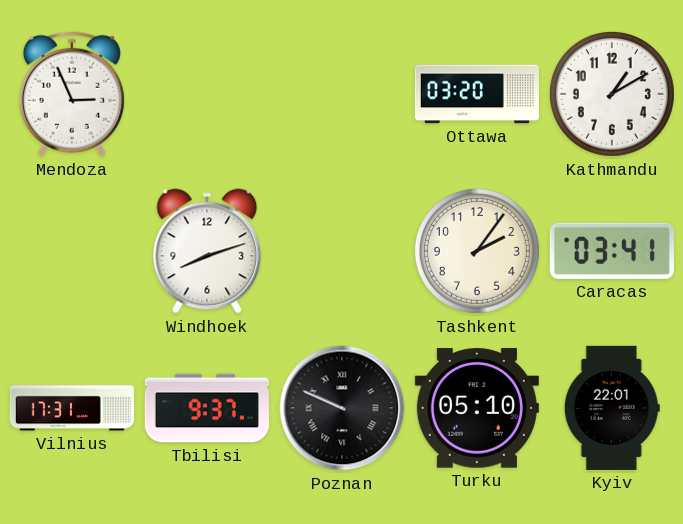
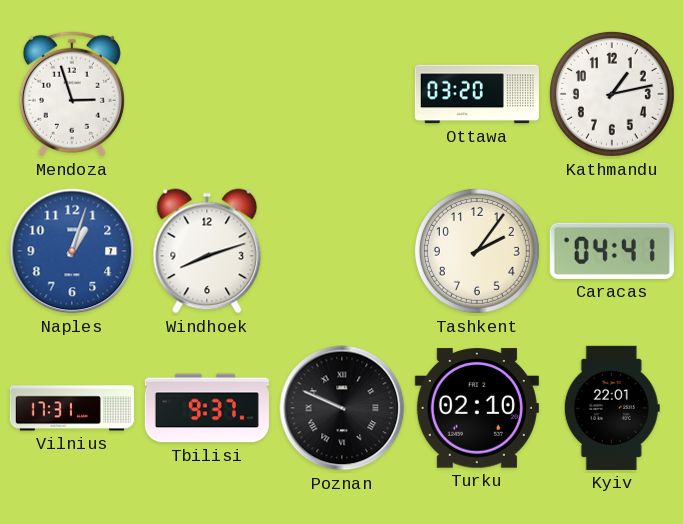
Mendoza: 2:56 -> 2:57
Kathmandu: 1:10 -> 1:13
Naples: none -> 1:03
Caracas: 03:41 -> 04:41
Turku: 05:10 -> 02:10
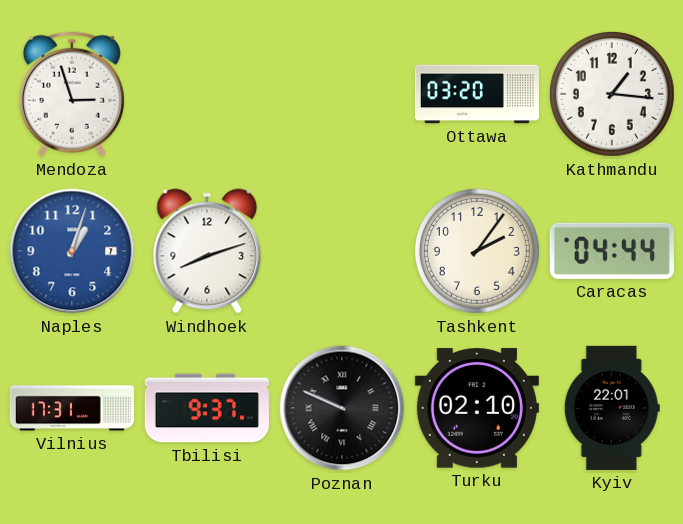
Kathmandu: 1:13 -> 1:16
Caracas: 04:41 -> 04:44
